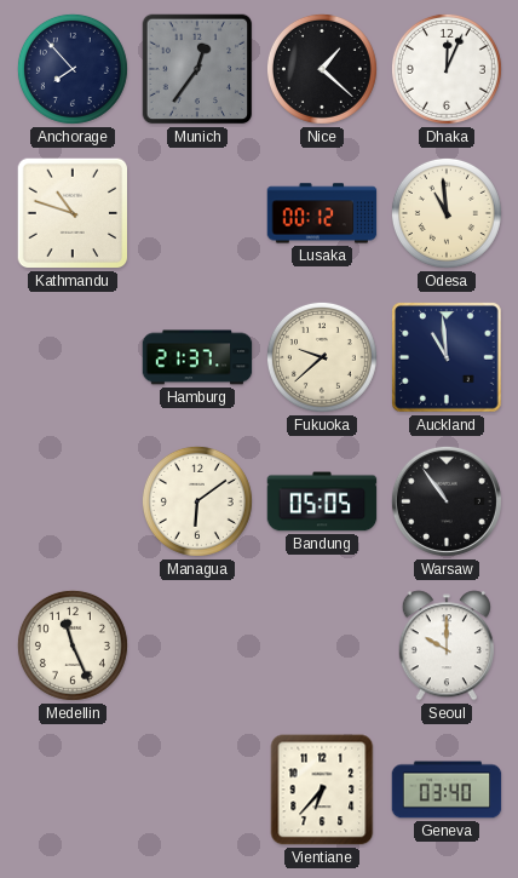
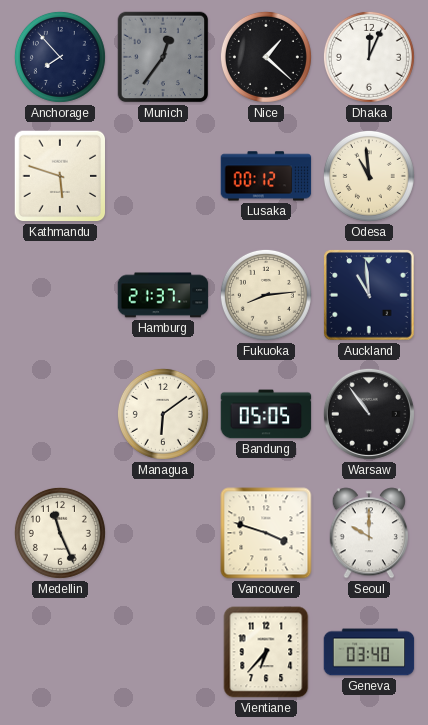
Kathmandu: 10:48 -> 5:48
Fukuoka: 9:38 -> 8:14
Vancouver: none -> 3:48
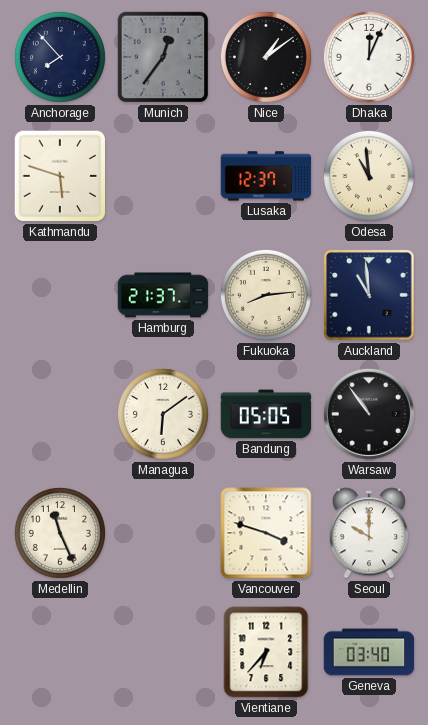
Nice: 1:22 -> 1:09
Lusaka: 00:12 -> 12:37
